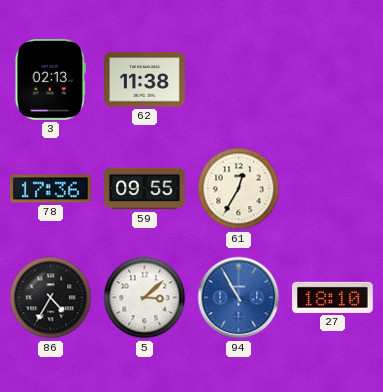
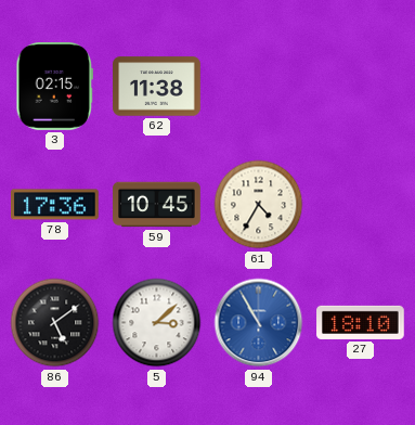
3: 02:13 -> 02:15
59: 09:55 -> 10:45
61: 12:35 -> 4:35
86: 4:35 -> 5:09
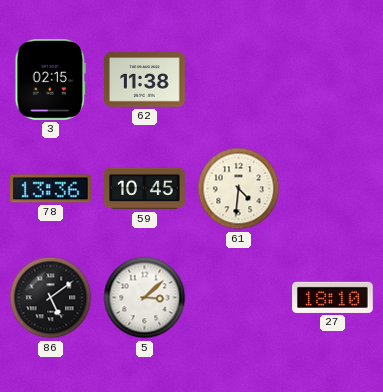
78: 17:36 -> 13:36
61: 4:35 -> 4:31
94: 10:55 -> none
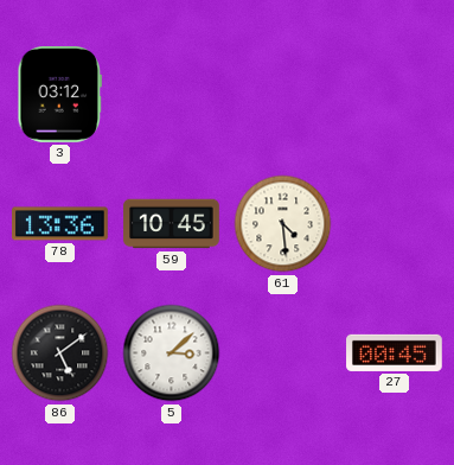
3: 02:15 -> 03:12
62: 11:38 -> none
61: 4:31 -> 4:29
27: 18:10 -> 00:45
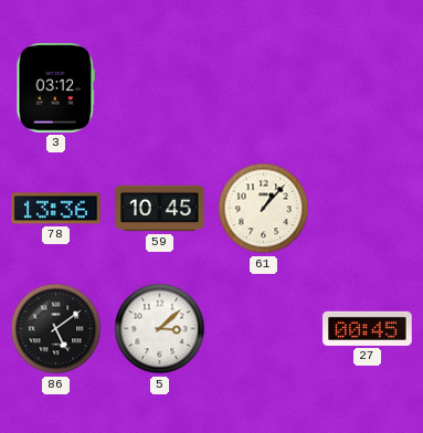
61: 4:29 -> 1:07
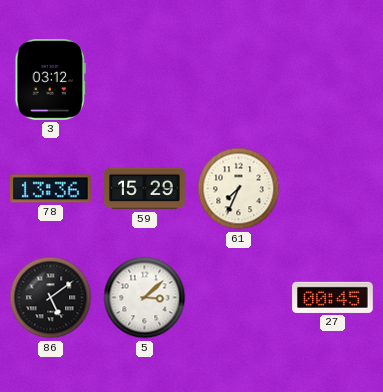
59: 10:45 -> 15:29
61: 1:07 -> 7:34
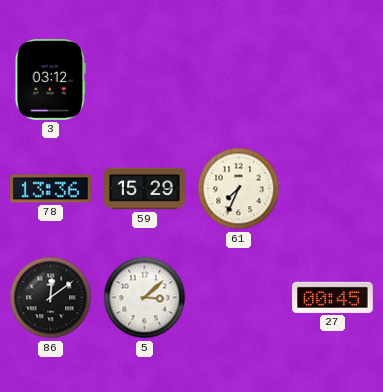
86: 5:09 -> 12:09
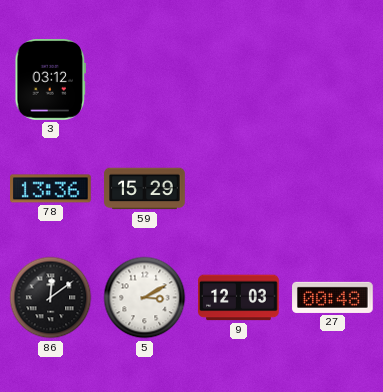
61: 7:34 -> none
5: 3:08 -> 3:10
9: none -> 12:03
27: 00:45 -> 00:48
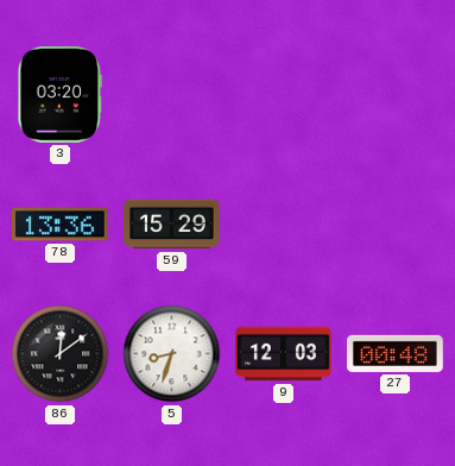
3: 03:12 -> 03:20
5: 3:10 -> 8:33
